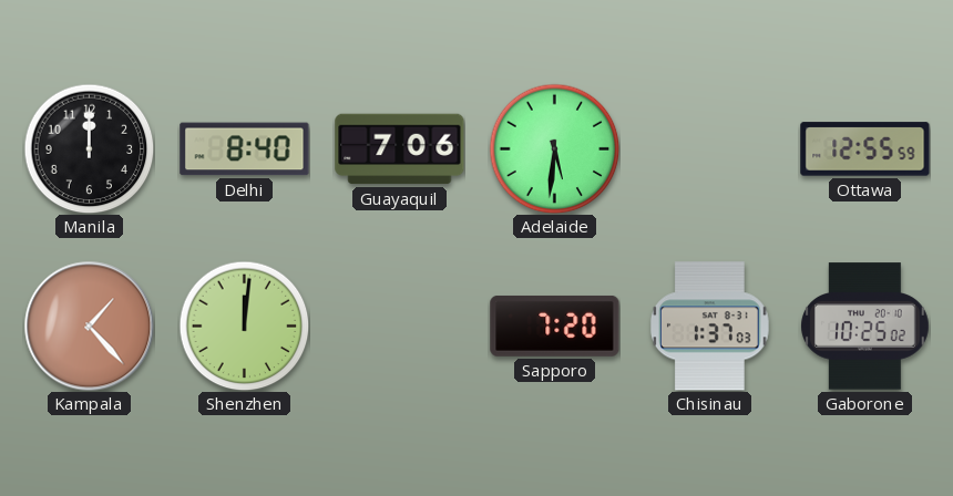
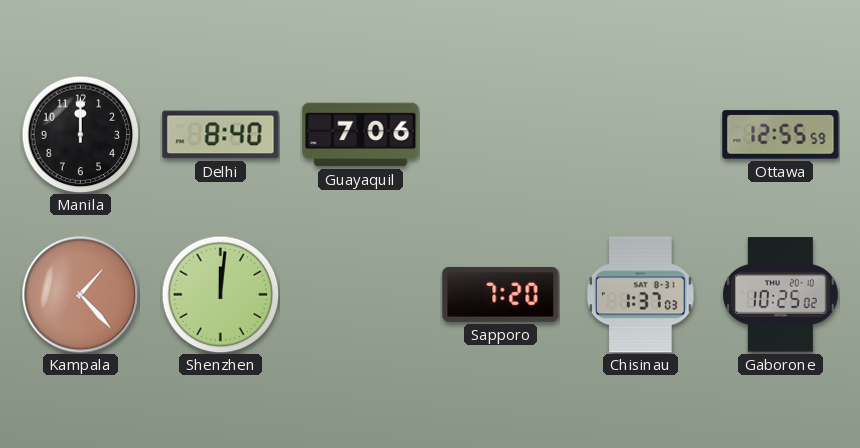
Adelaide: 5:31 -> none
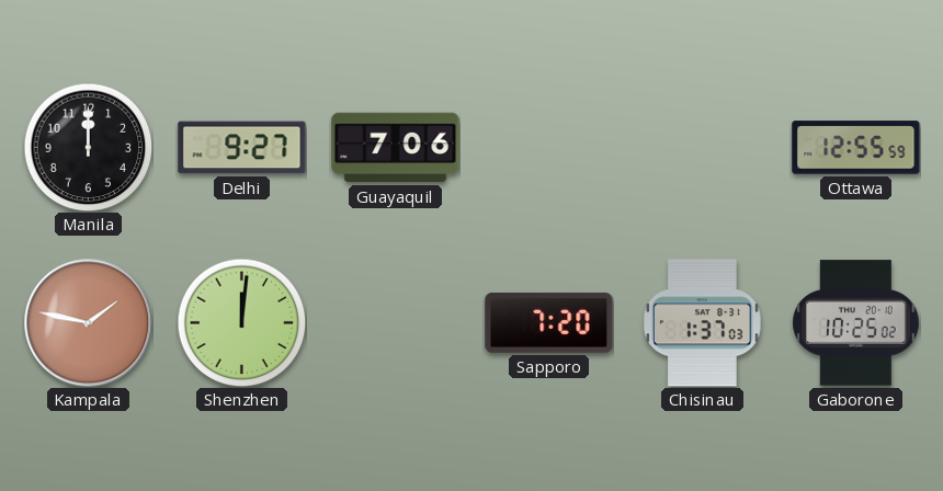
Delhi: 8:40 -> 9:27
Kampala: 1:23 -> 1:47
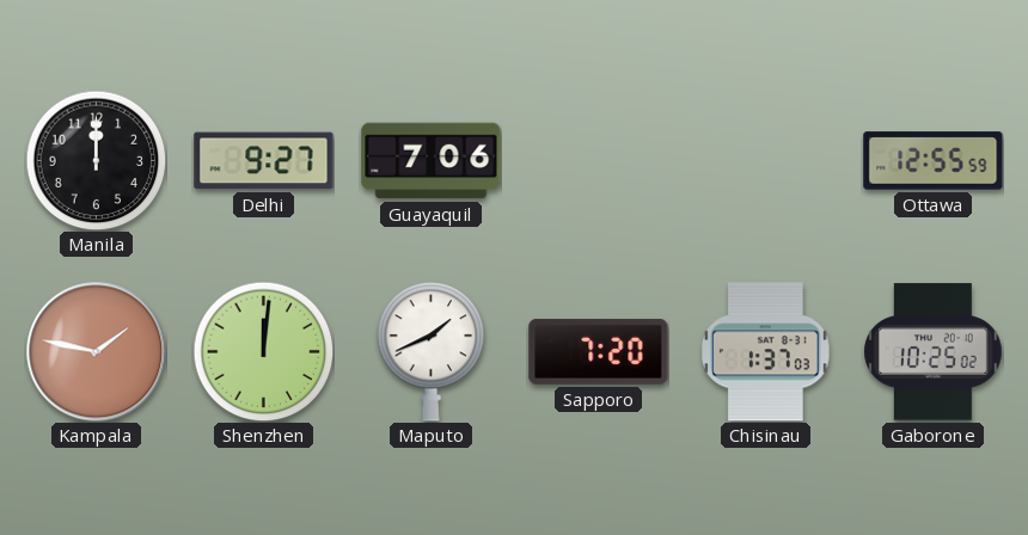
Maputo: none -> 1:41
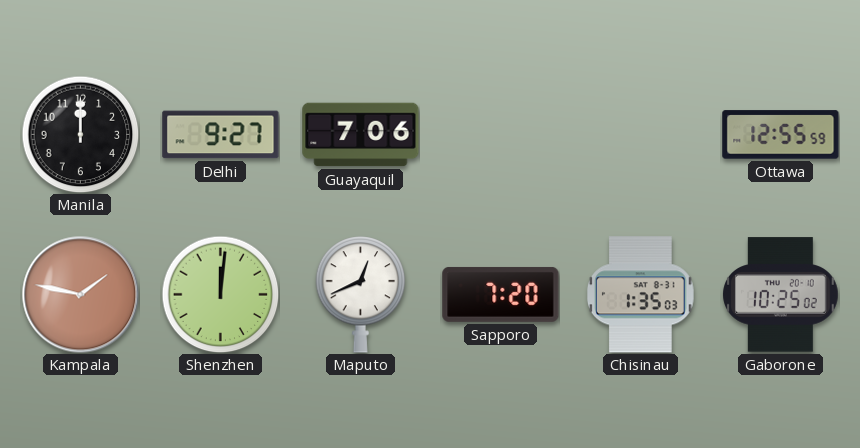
Maputo: 1:41 -> 12:41
Chisinau: 1:37 -> 1:35
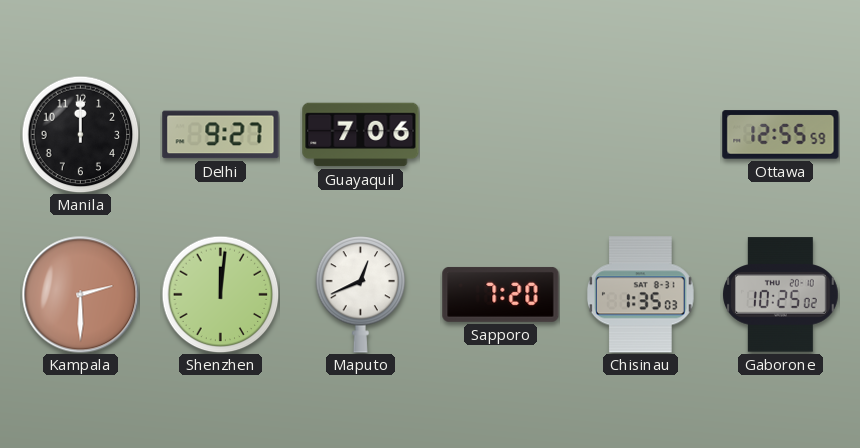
Kampala: 1:47 -> 2:30
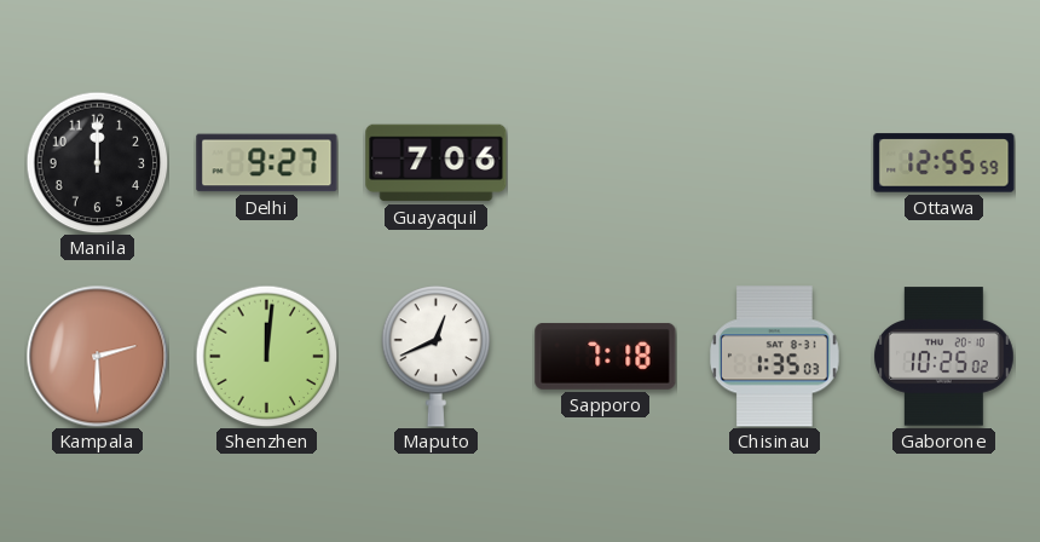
Sapporo: 7:20 -> 7:18
